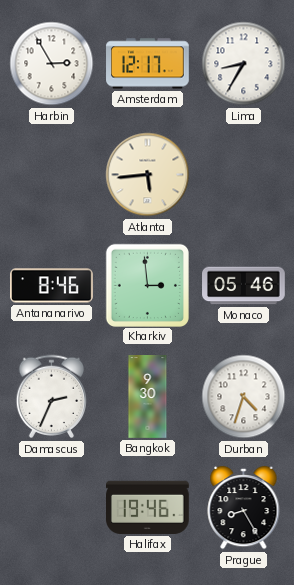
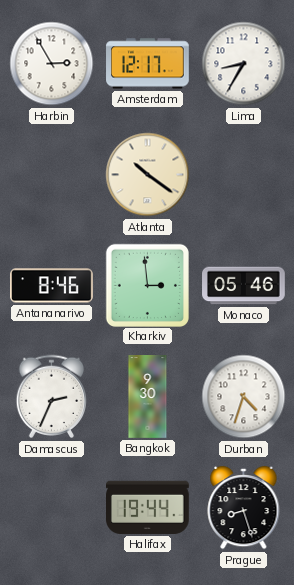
Atlanta: 5:44 -> 10:21
Halifax: 19:46 -> 19:44
Prague: 8:25 -> 8:27
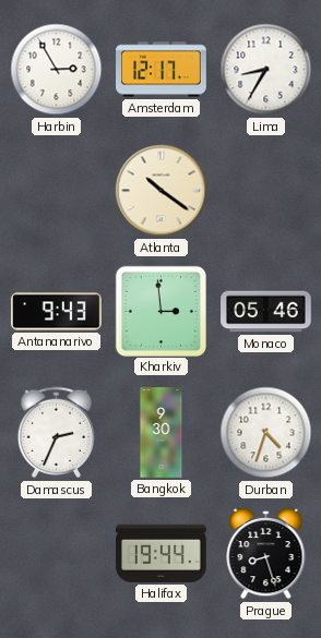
Antananarivo: 8:46 -> 9:43
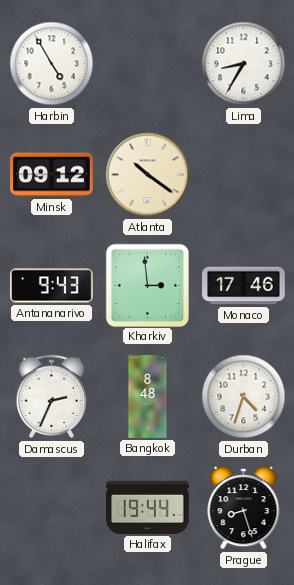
Harbin: 2:55 -> 4:55
Amsterdam: 12:17 -> none
Minsk: none -> 09:12
Monaco: 05:46 -> 17:46
Bangkok: 9:30 -> 8:48
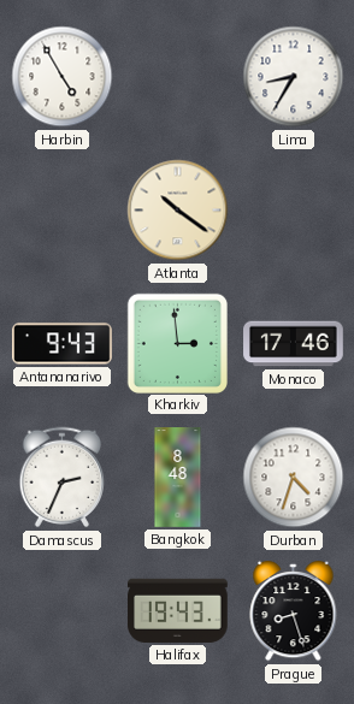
Minsk: 09:12 -> none
Halifax: 19:44 -> 19:43
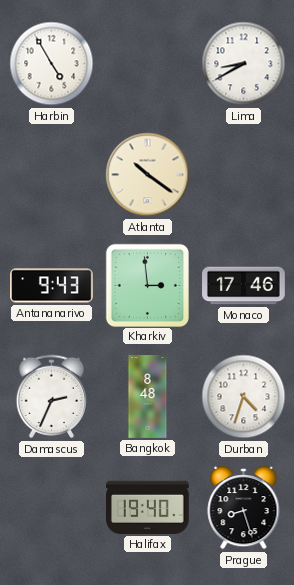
Lima: 8:35 -> 8:40
Halifax: 19:43 -> 19:40
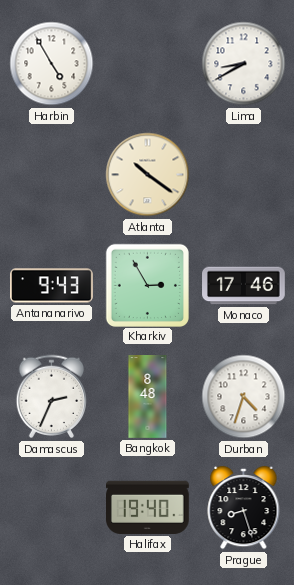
Kharkiv: 2:59 -> 2:55
